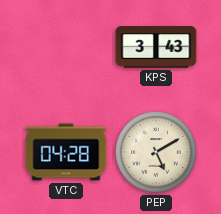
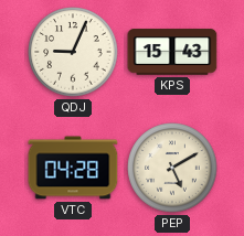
QDJ: none -> 9:04
KPS: 3:43 -> 15:43
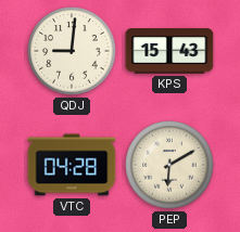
QDJ: 9:04 -> 9:01
PEP: 5:10 -> 6:10
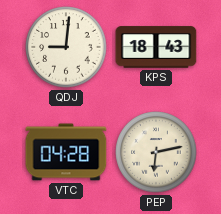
KPS: 15:43 -> 18:43
PEP: 6:10 -> 6:13
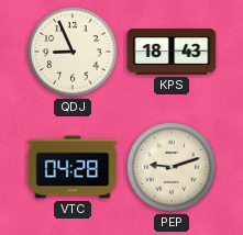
QDJ: 9:01 -> 8:56
PEP: 6:13 -> 9:12
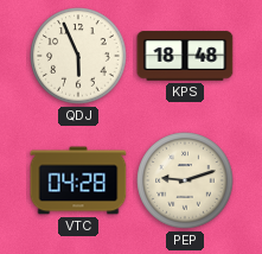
QDJ: 8:56 -> 5:56
KPS: 18:43 -> 18:48
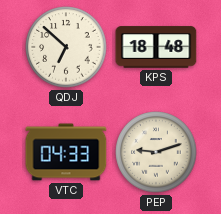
QDJ: 5:56 -> 6:52
VTC: 04:28 -> 04:33
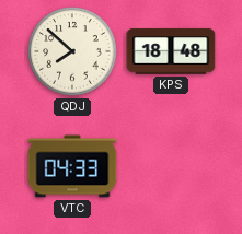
QDJ: 6:52 -> 7:52
PEP: 9:12 -> none
